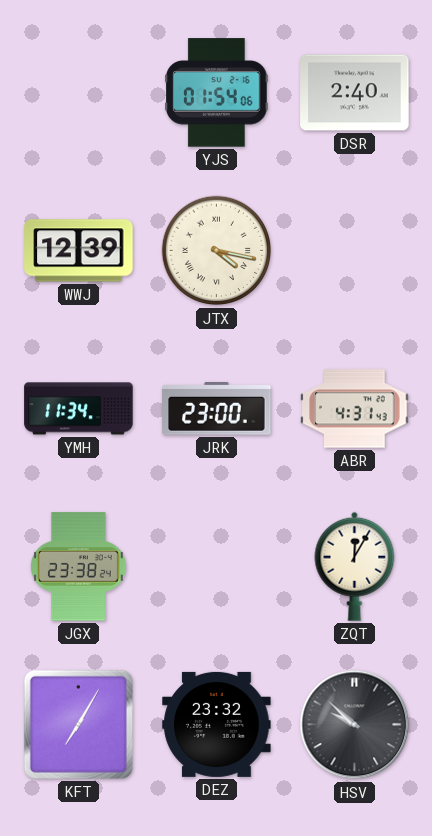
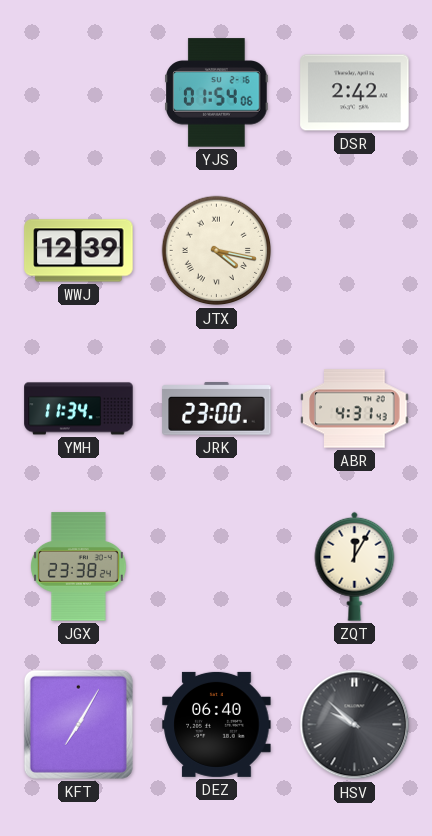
DSR: 2:40 -> 2:42
DEZ: 23:32 -> 06:40
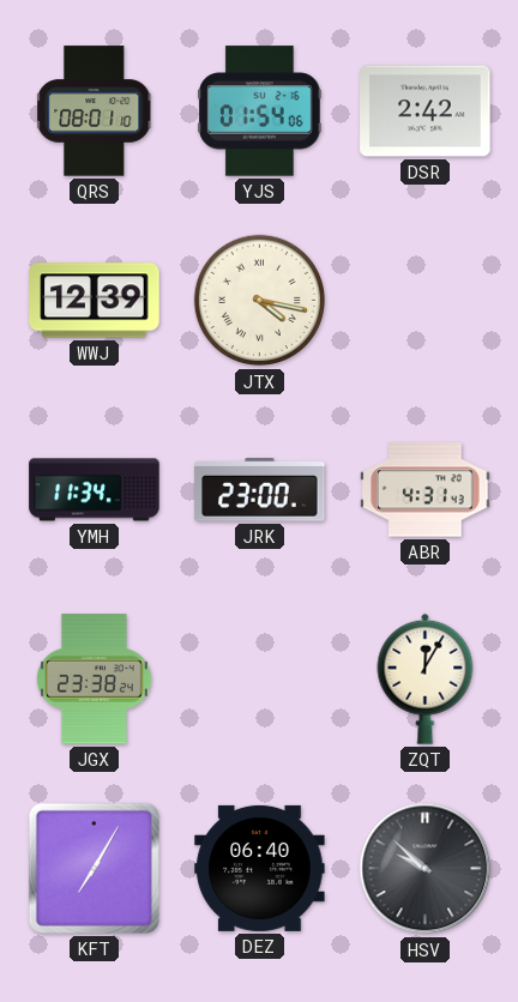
QRS: none -> 08:01
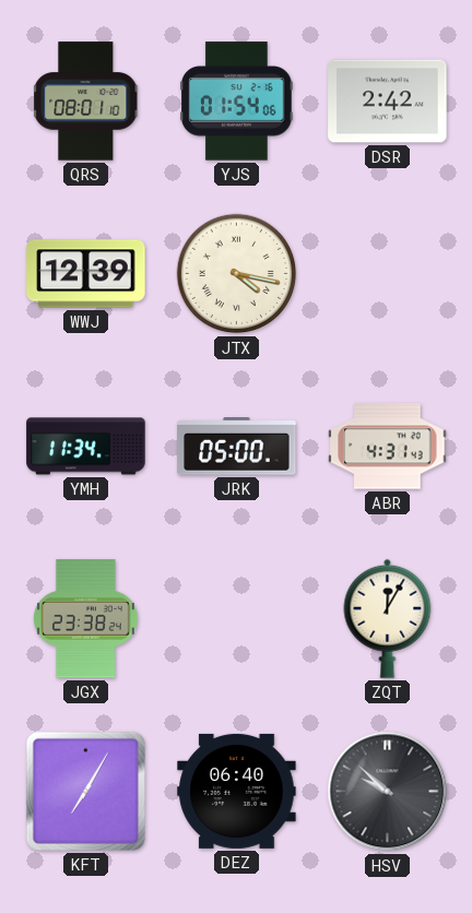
JRK: 23:00 -> 05:00
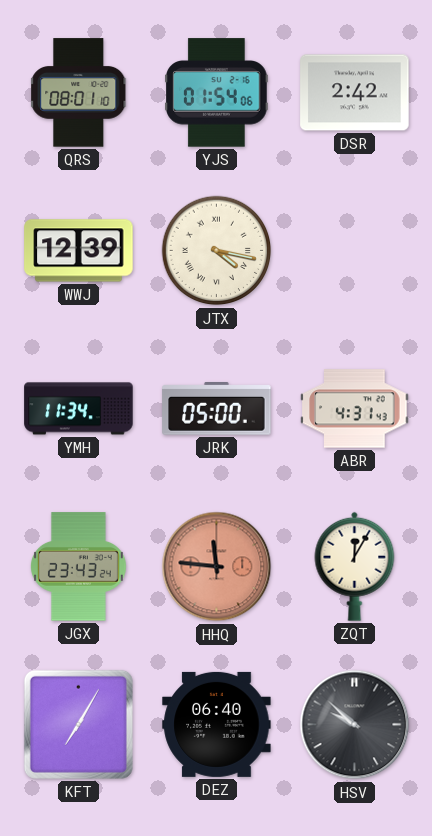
JGX: 23:38 -> 23:43
HHQ: none -> 11:46
